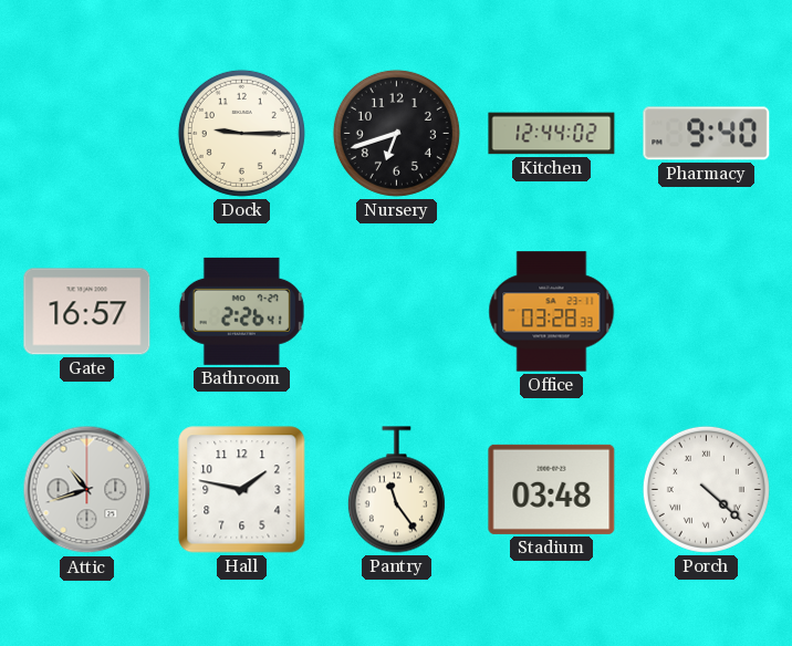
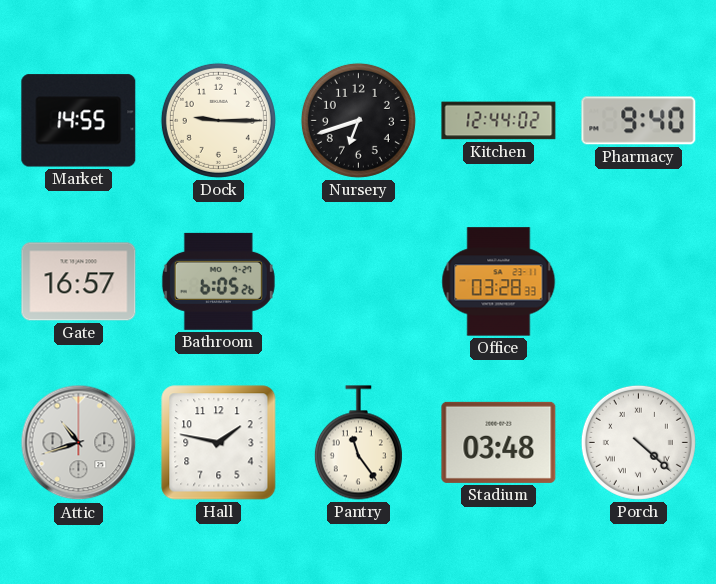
Market: none -> 14:55
Bathroom: 2:26 -> 6:05
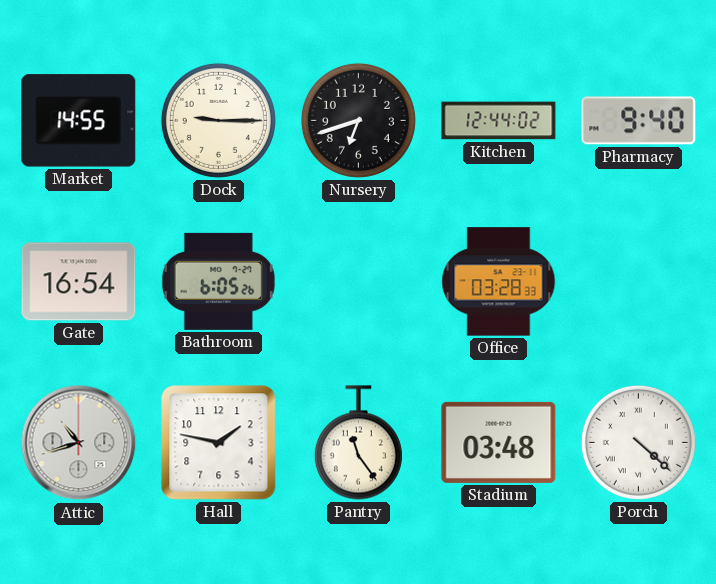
Gate: 16:57 -> 16:54
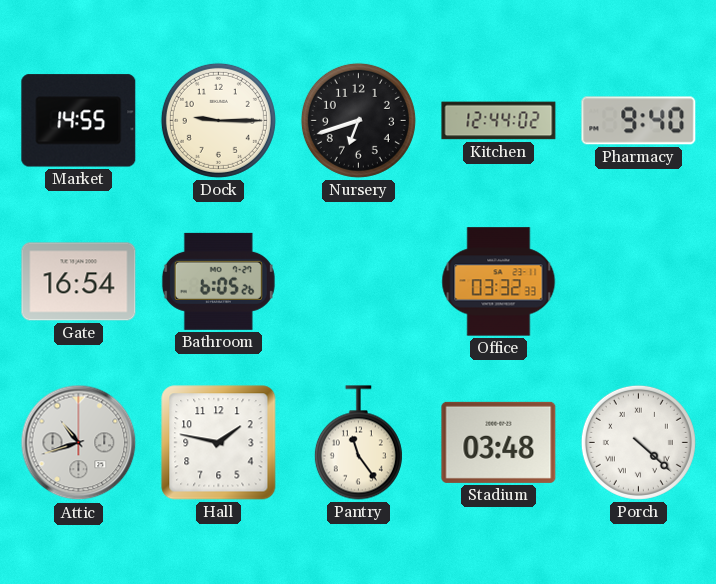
Office: 03:28 -> 03:32
